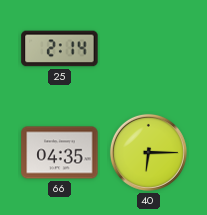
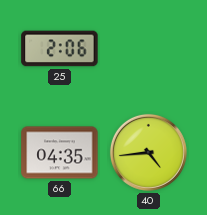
25: 2:14 -> 2:06
40: 6:15 -> 4:44
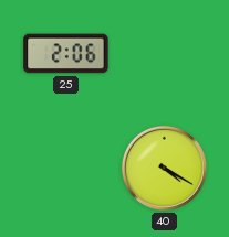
66: 04:35 -> none
40: 4:44 -> 4:20
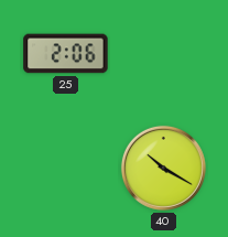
40: 4:20 -> 10:20
